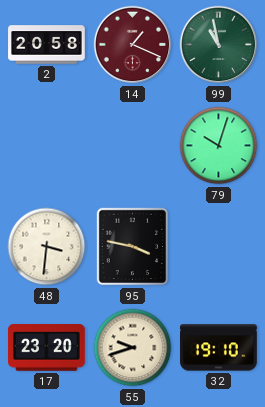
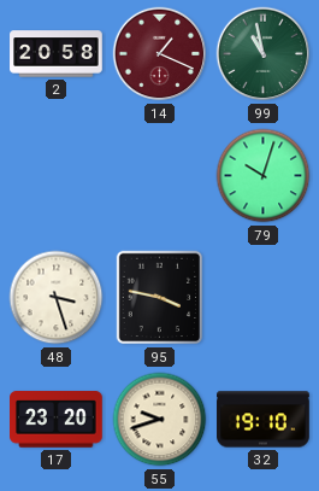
48: 3:31 -> 3:27
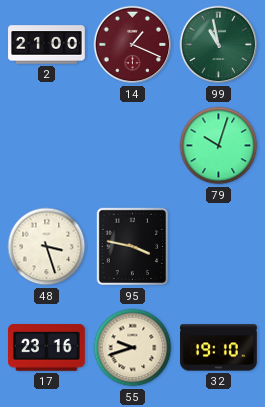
2: 20:58 -> 21:00
17: 23:20 -> 23:16
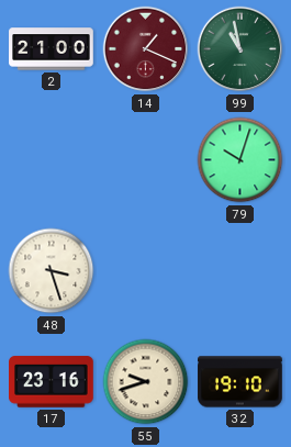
95: 3:47 -> none
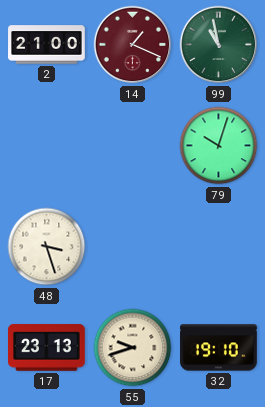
17: 23:16 -> 23:13
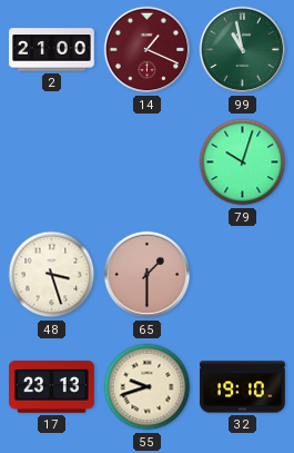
65: none -> 1:30
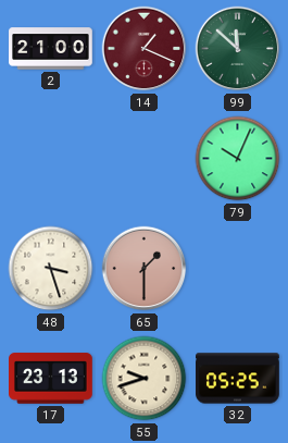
99: 10:58 -> 11:52
79: 10:03 -> 10:04
32: 19:10 -> 05:25
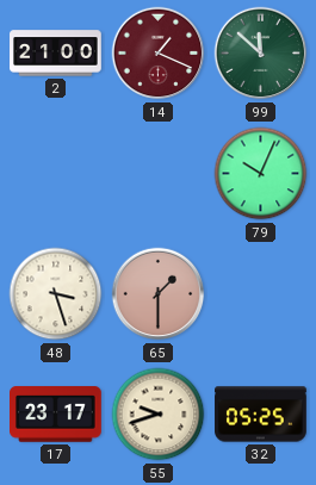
17: 23:13 -> 23:17
